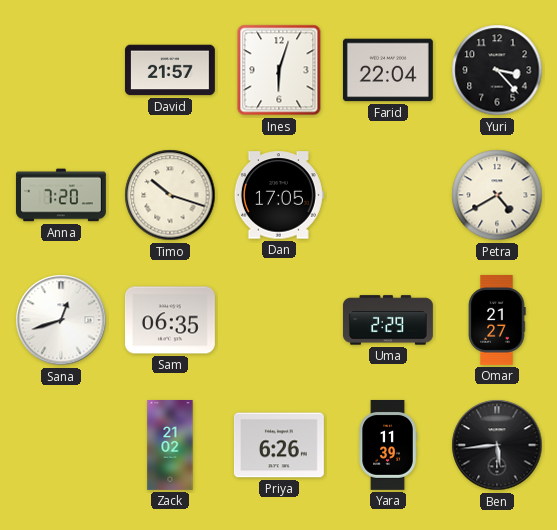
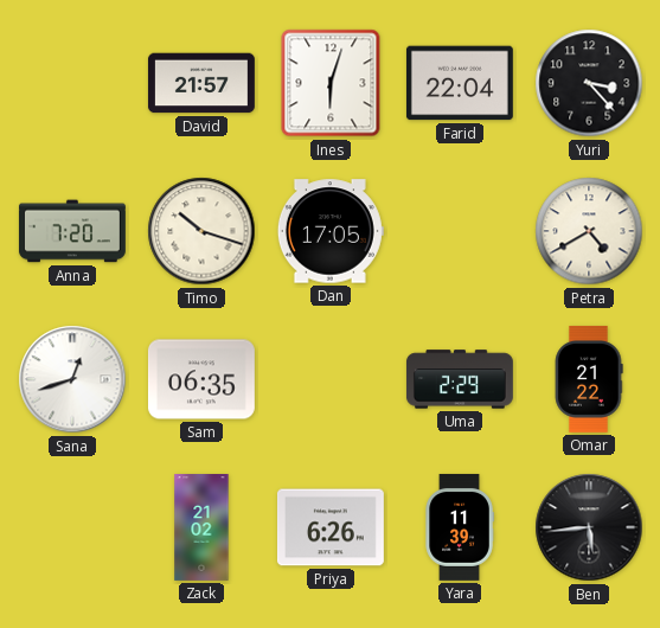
Omar: 21:27 -> 21:22
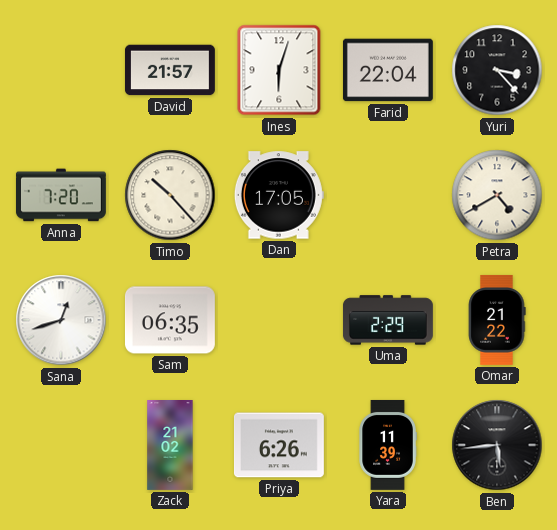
Timo: 10:18 -> 10:23
